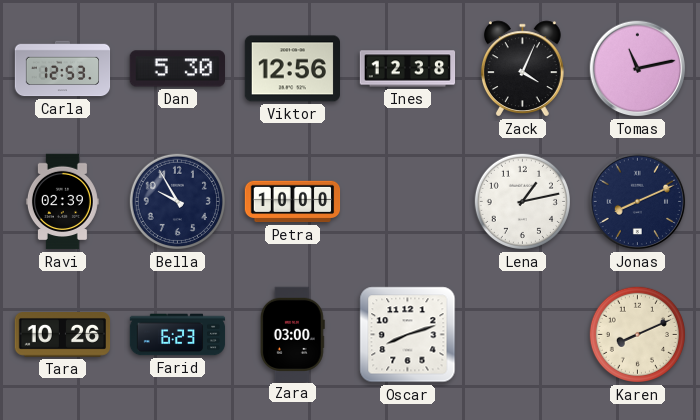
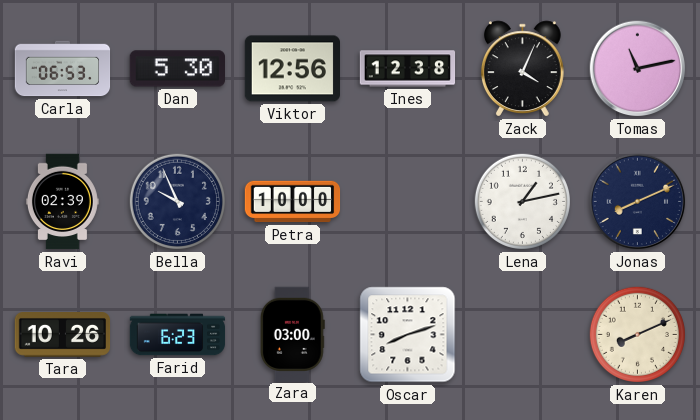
Carla: 12:53 -> 06:53
Bella: 9:55 -> 9:56
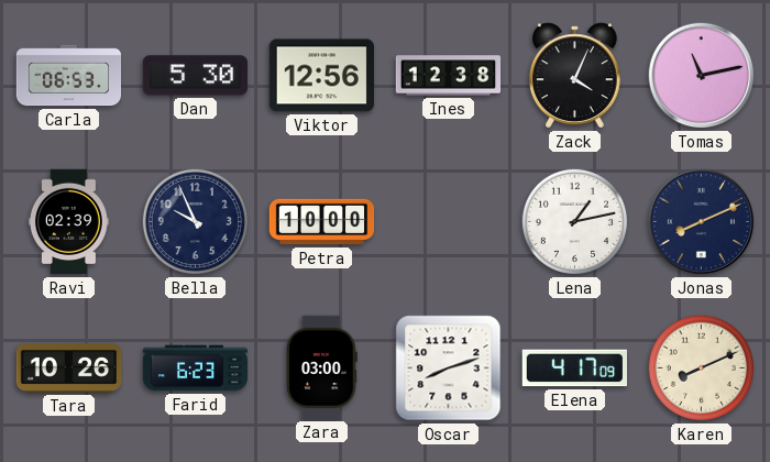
Elena: none -> 4:17
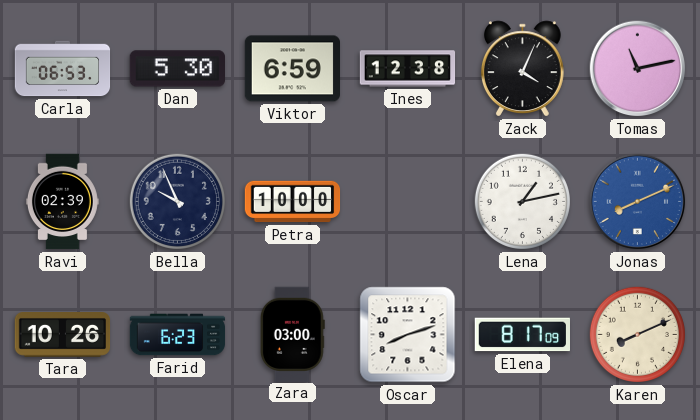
Viktor: 12:56 -> 6:59
Jonas dial: navy -> blue
Elena: 4:17 -> 8:17
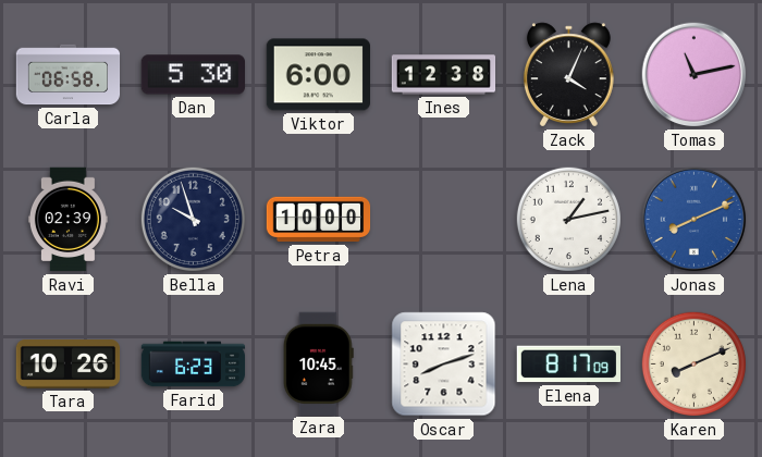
Carla: 06:53 -> 06:58
Viktor: 6:59 -> 6:00
Bella: 9:56 -> 9:57
Zara: 03:00 -> 10:45
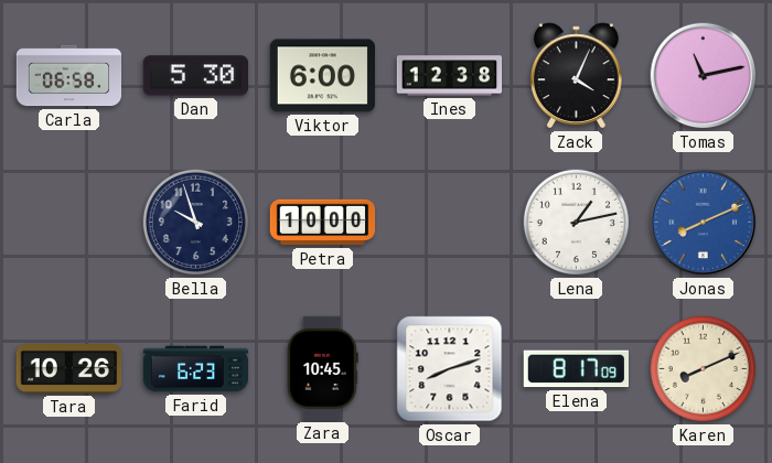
Ravi: 02:39 -> none
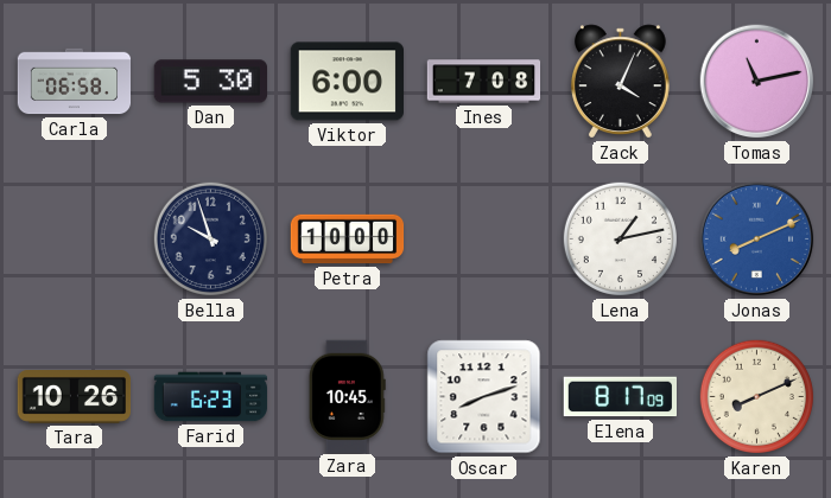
Ines: 12:38 -> 7:08
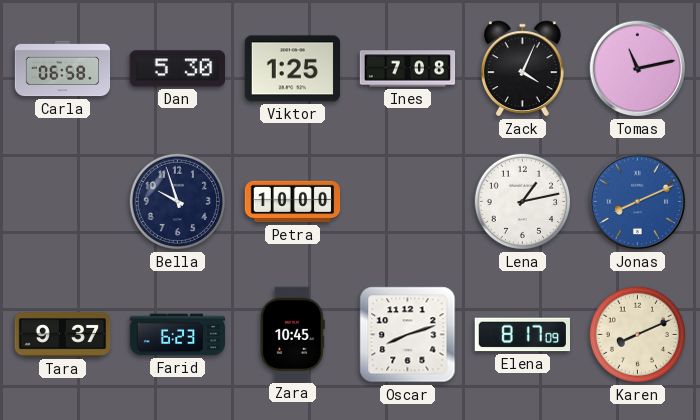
Viktor: 6:00 -> 1:25
Tara: 10:26 -> 9:37
